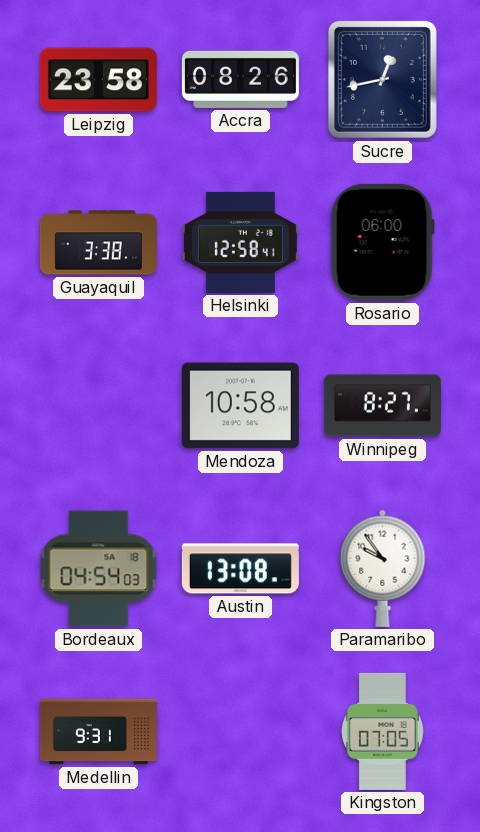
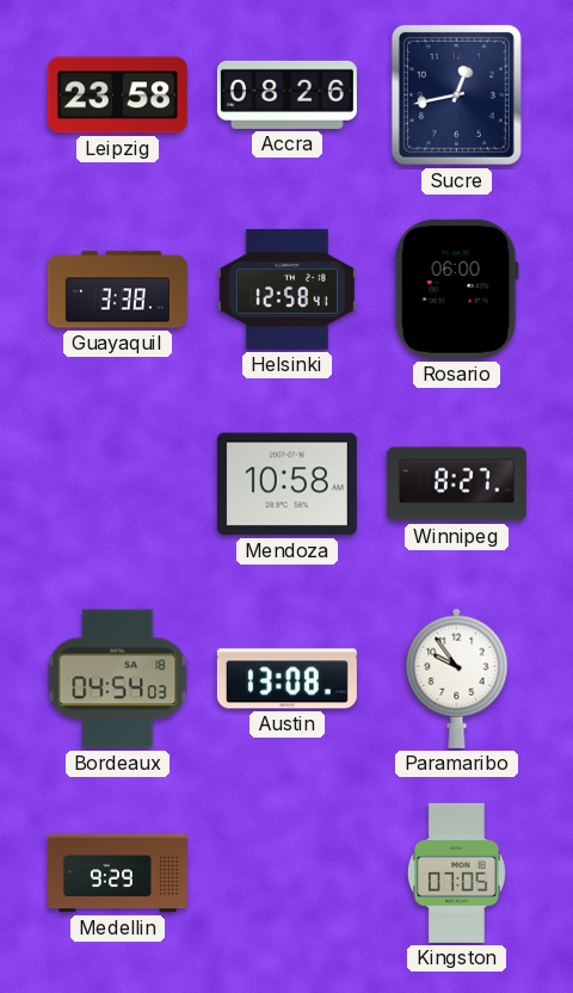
Medellin: 9:31 -> 9:29
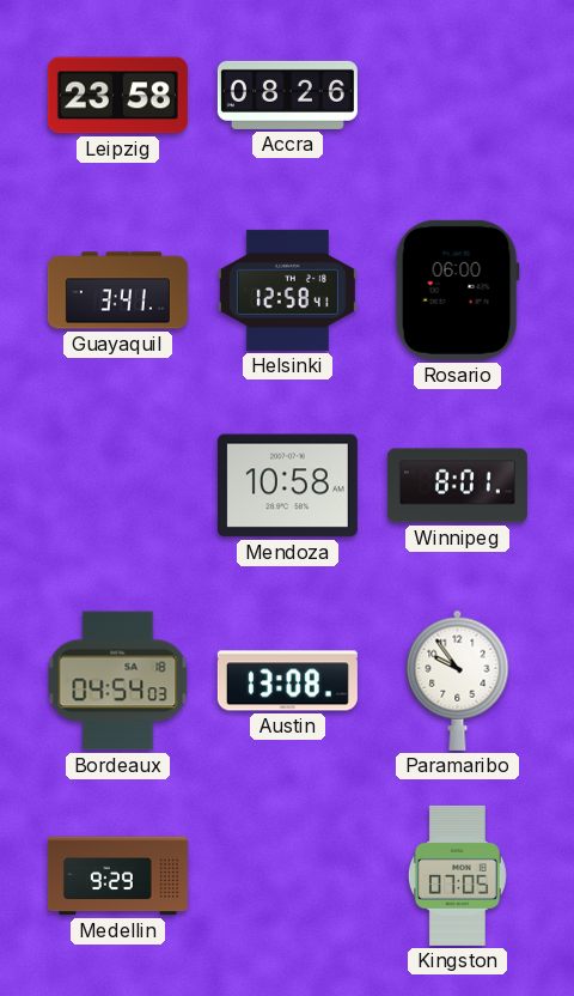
Sucre: 12:43 -> none
Guayaquil: 3:38 -> 3:41
Winnipeg: 8:27 -> 8:01
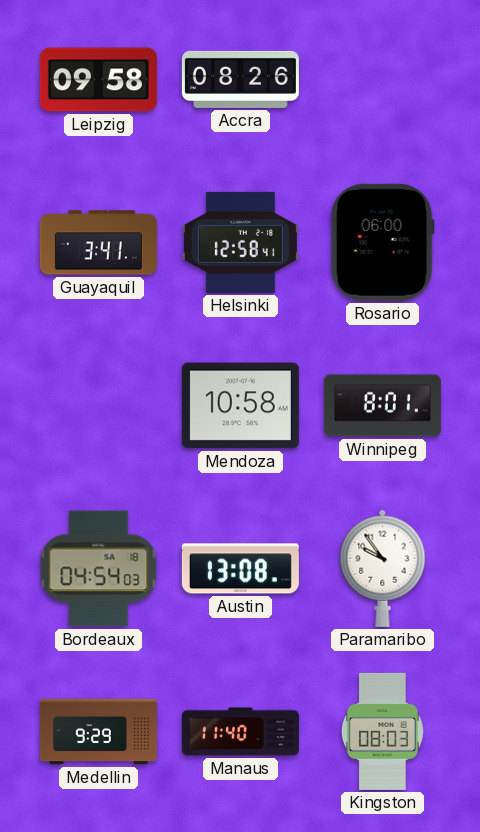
Leipzig: 23:58 -> 09:58
Manaus: none -> 11:40
Kingston: 07:05 -> 08:03
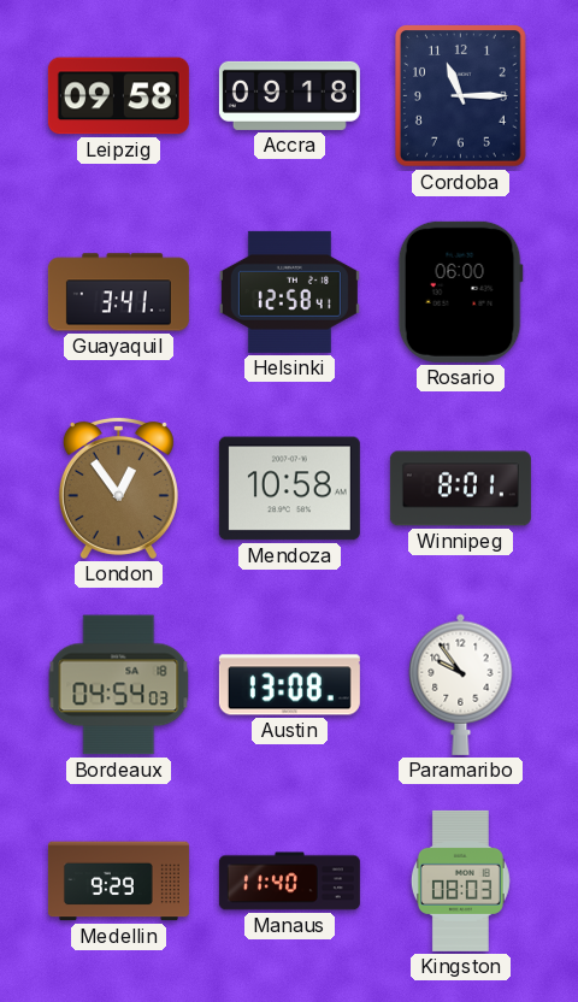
Accra: 08:26 -> 09:18
Cordoba: none -> 11:15
London: none -> 12:54
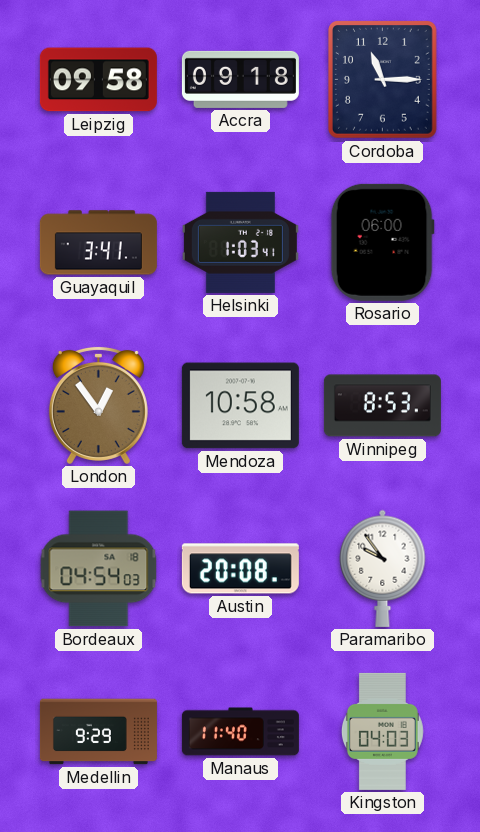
Helsinki: 12:58 -> 1:03
Winnipeg: 8:01 -> 8:53
Austin: 13:08 -> 20:08
Kingston: 08:03 -> 04:03
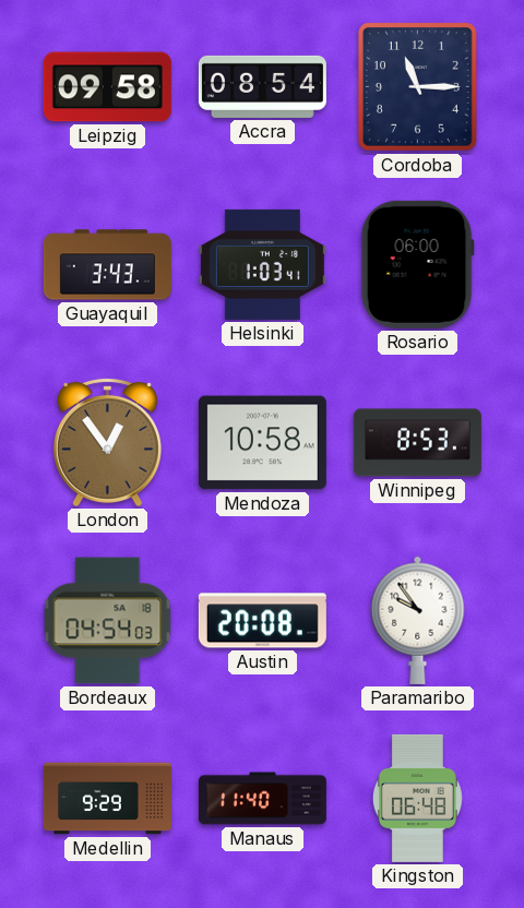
Accra: 09:18 -> 08:54
Guayaquil: 3:41 -> 3:43
Kingston: 04:03 -> 06:48
